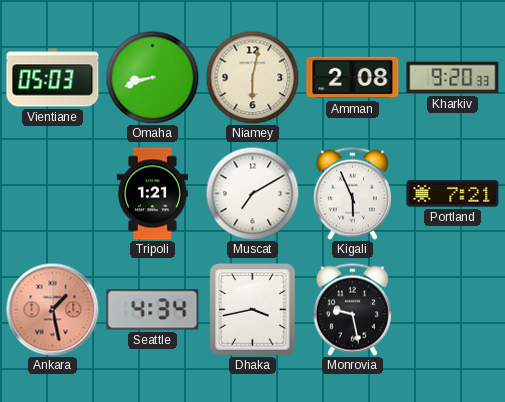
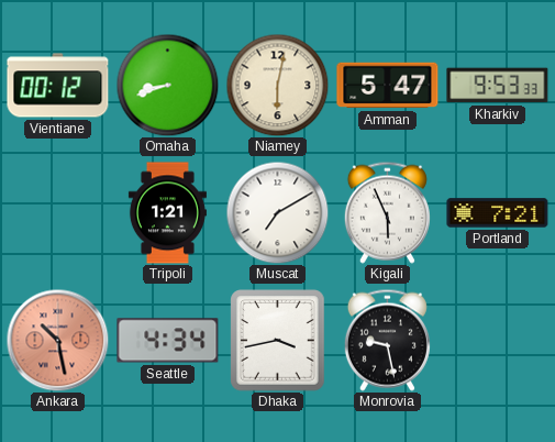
Vientiane: 05:03 -> 00:12
Amman: 2:08 -> 5:47
Kharkiv: 9:20 -> 9:53
Ankara: 1:28 -> 10:28
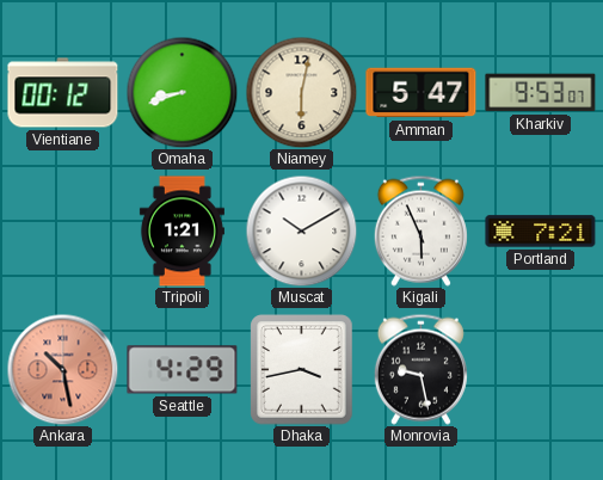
Kharkiv: 9:53:33 -> 9:53:07
Muscat: 7:10 -> 10:10
Seattle: 4:34 -> 4:29
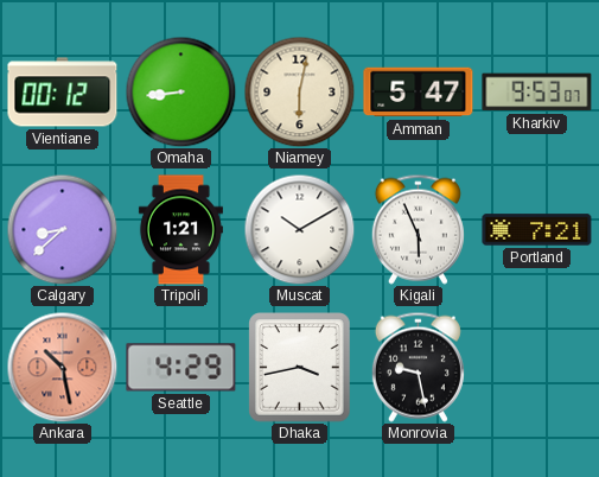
Omaha: 8:42 -> 8:44
Calgary: none -> 8:38
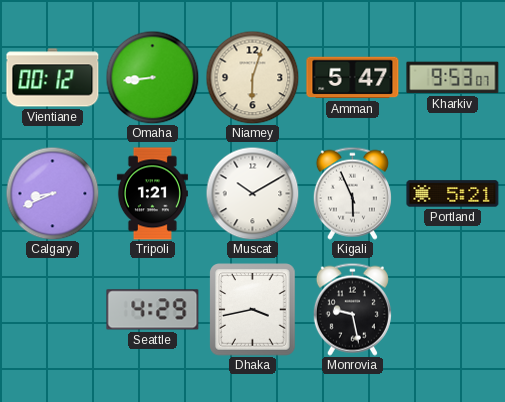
Niamey: 6:02 -> 6:03
Calgary: 8:38 -> 8:41
Portland: 7:21 -> 5:21
Ankara: 10:28 -> none
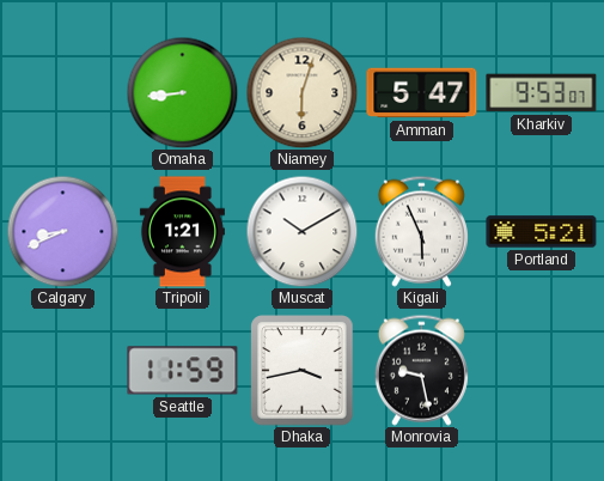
Vientiane: 00:12 -> none
Seattle: 4:29 -> 11:59
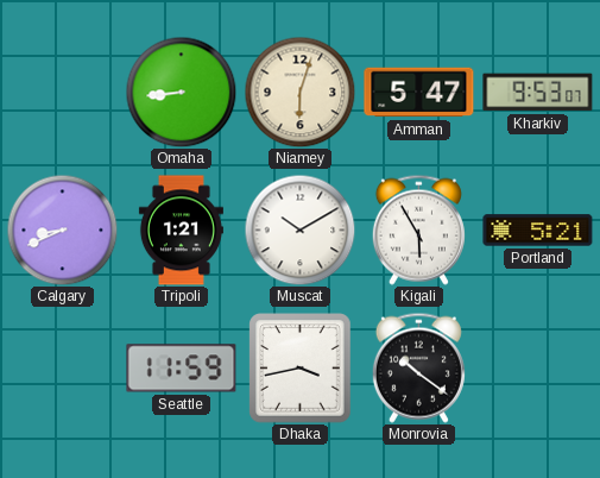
Kigali: 5:56 -> 5:55
Monrovia: 9:28 -> 10:21
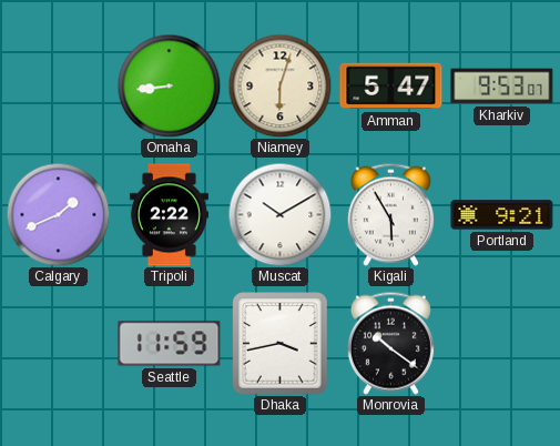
Calgary: 8:41 -> 1:41
Tripoli: 1:21 -> 2:22
Portland: 5:21 -> 9:21
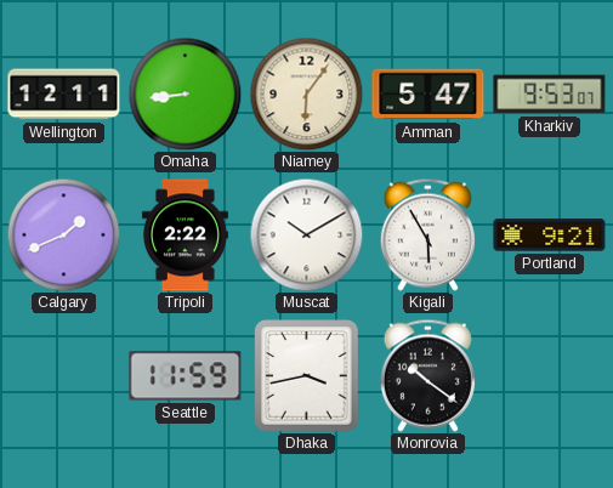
Wellington: none -> 12:11
Niamey: 6:03 -> 6:06
